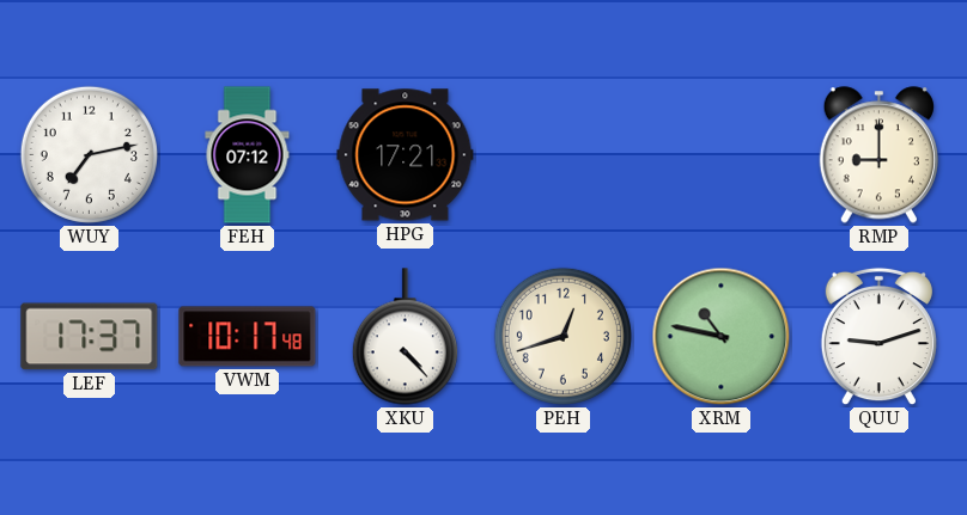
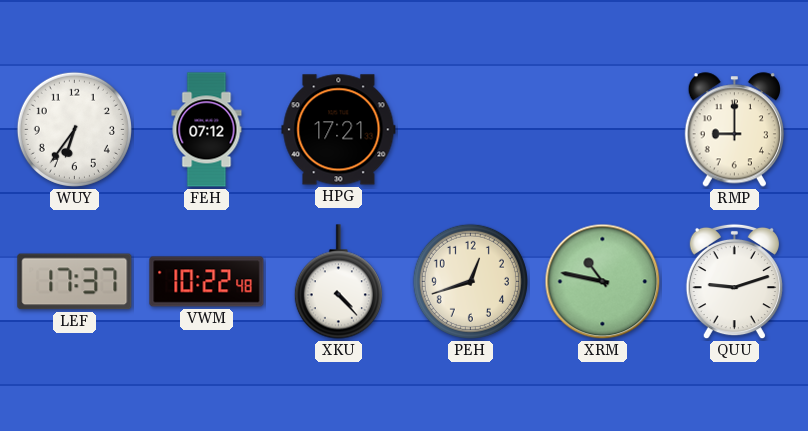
WUY: 7:13 -> 6:36
VWM: 10:17 -> 10:22
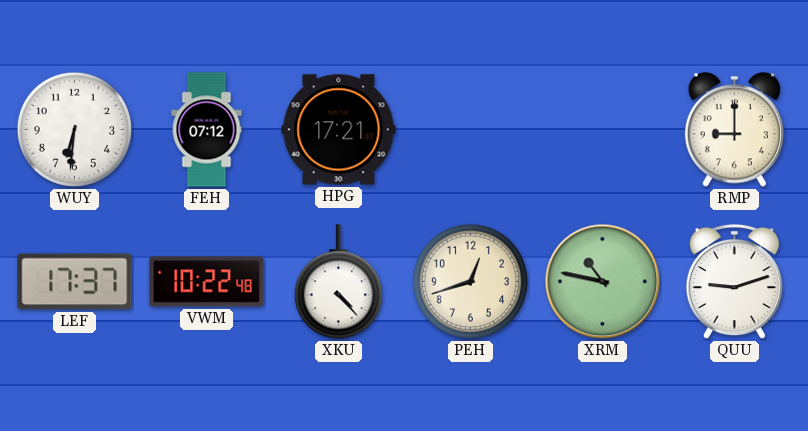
WUY: 6:36 -> 6:31
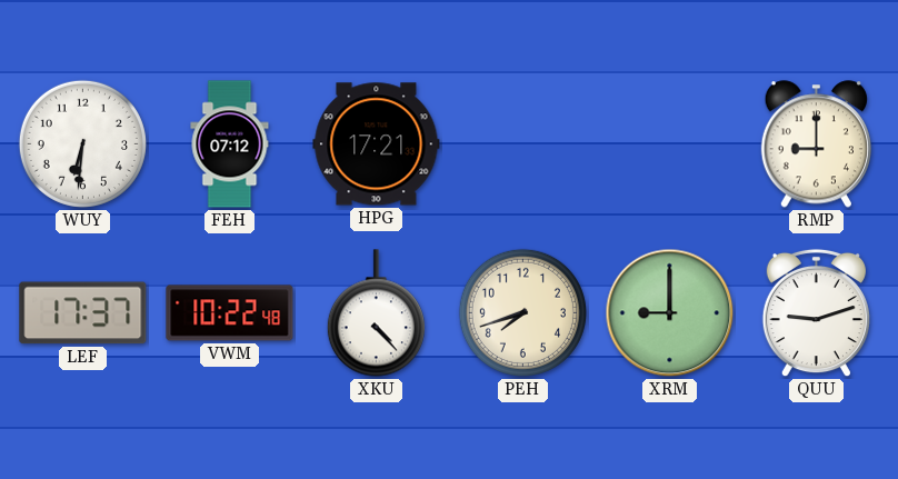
PEH: 12:42 -> 7:42
XRM: 10:47 -> 9:00
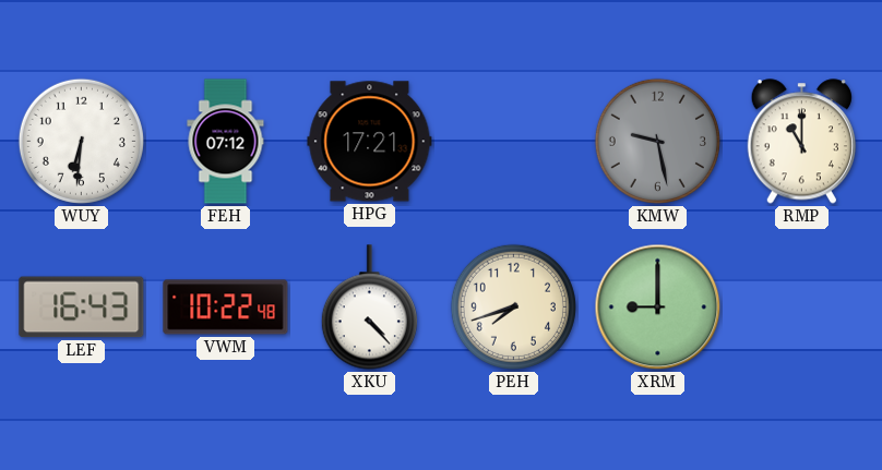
KMW: none -> 9:28
RMP: 9:00 -> 11:00
LEF: 17:37 -> 16:43
QUU: 9:12 -> none
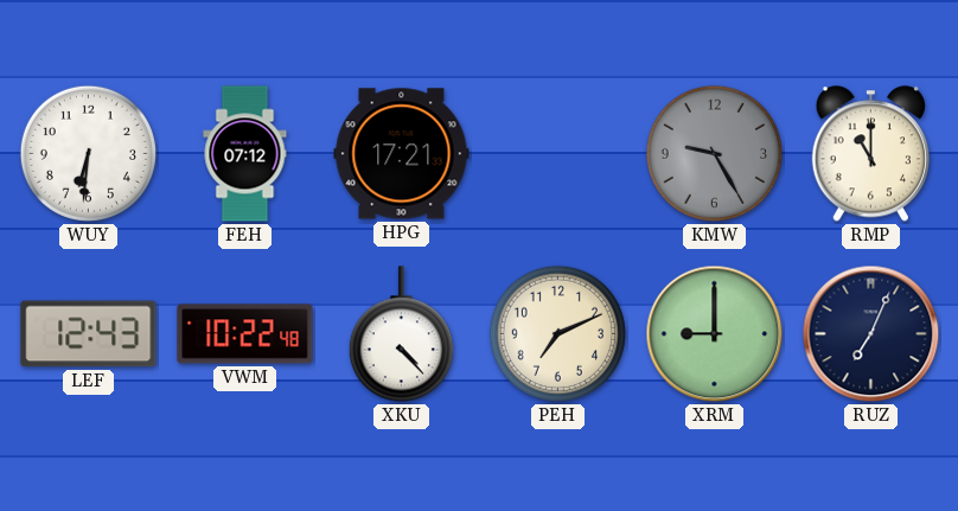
KMW: 9:28 -> 9:25
LEF: 16:43 -> 12:43
PEH: 7:42 -> 7:11
RUZ: none -> 7:04
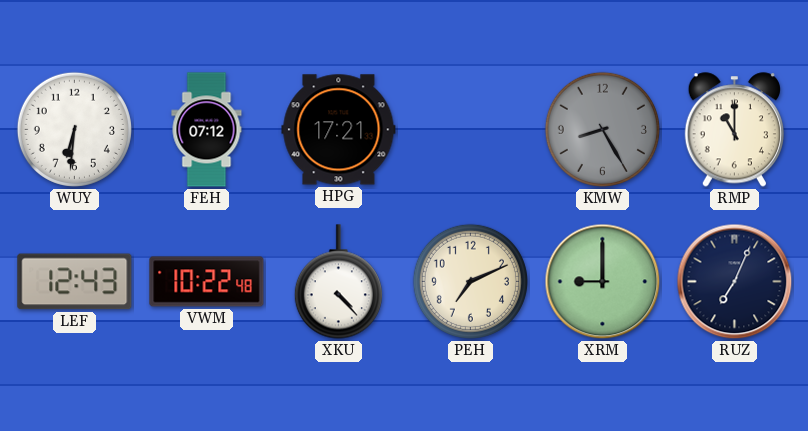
KMW: 9:25 -> 8:25
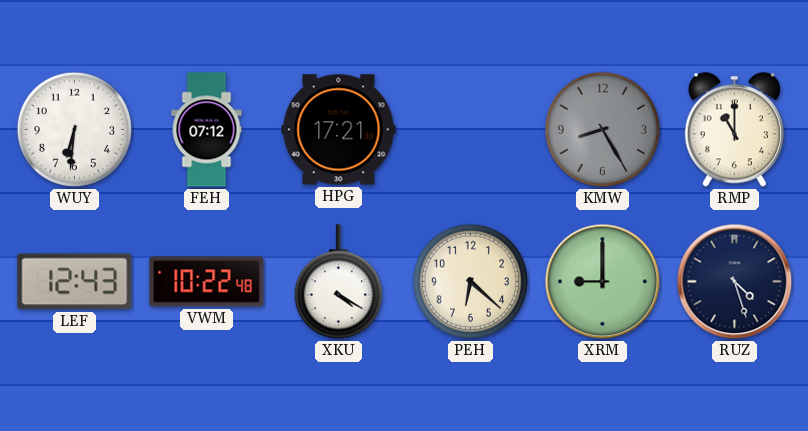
XKU: 4:23 -> 4:20
PEH: 7:11 -> 6:22
RUZ: 7:04 -> 4:27
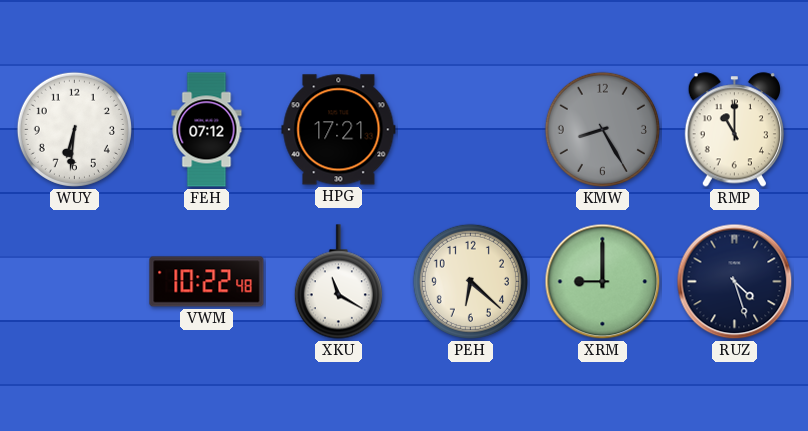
LEF: 12:43 -> none
XKU: 4:20 -> 11:20
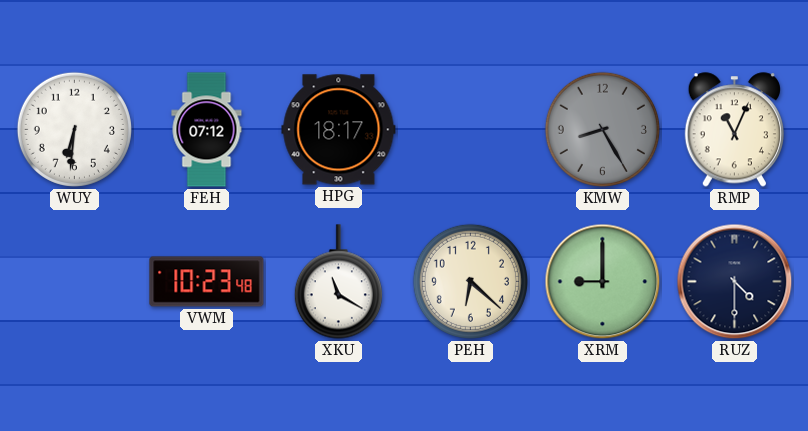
HPG: 17:21 -> 18:17
RMP: 11:00 -> 11:04
VWM: 10:22 -> 10:23
RUZ: 4:27 -> 4:30
